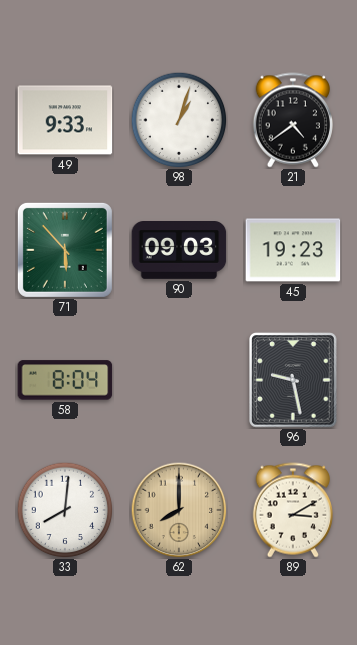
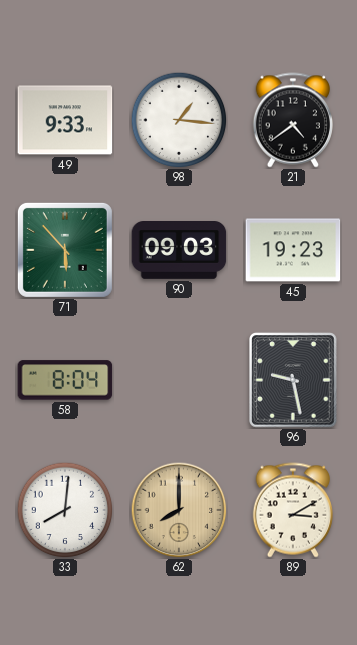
98: 1:03 -> 1:16
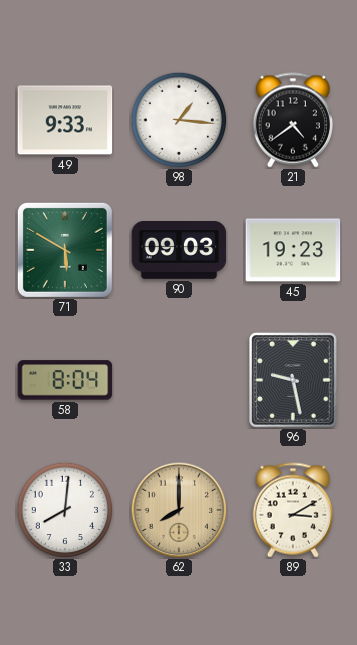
71: 5:53 -> 5:50
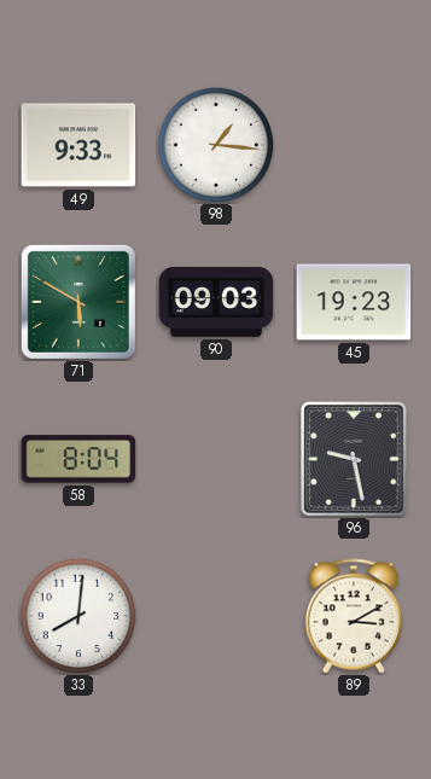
21: 4:39 -> none
62: 8:00 -> none
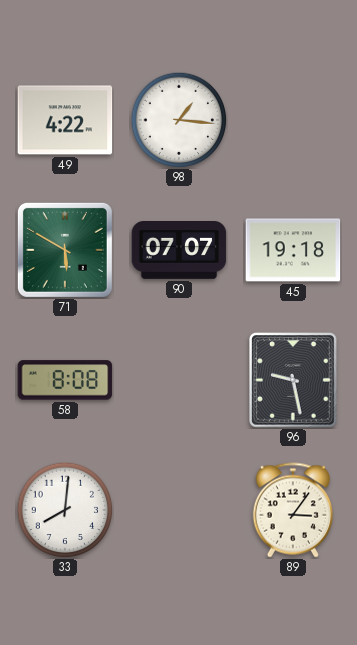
49: 9:33 -> 4:22
90: 09:03 -> 07:07
45: 19:23 -> 19:18
58: 8:04 -> 8:08
89: 3:10 -> 3:06
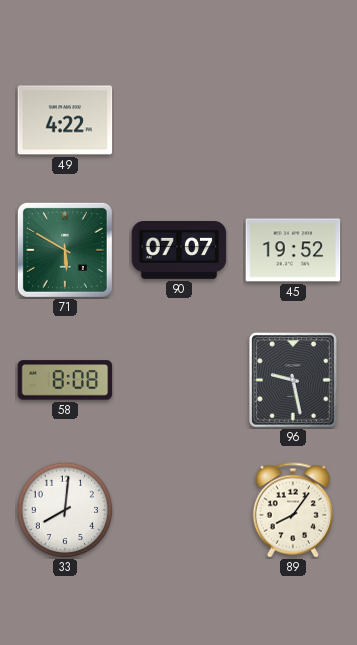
98: 1:16 -> none
45: 19:18 -> 19:52
89: 3:06 -> 8:06
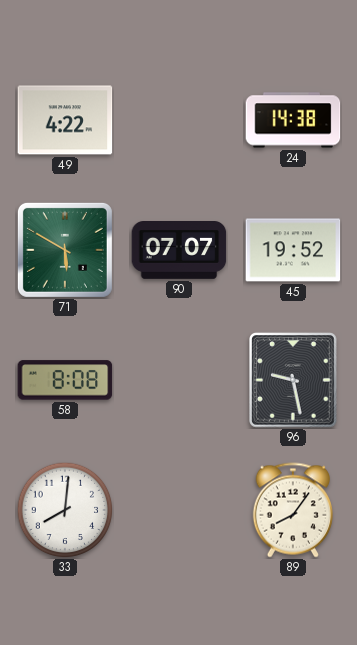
24: none -> 14:38
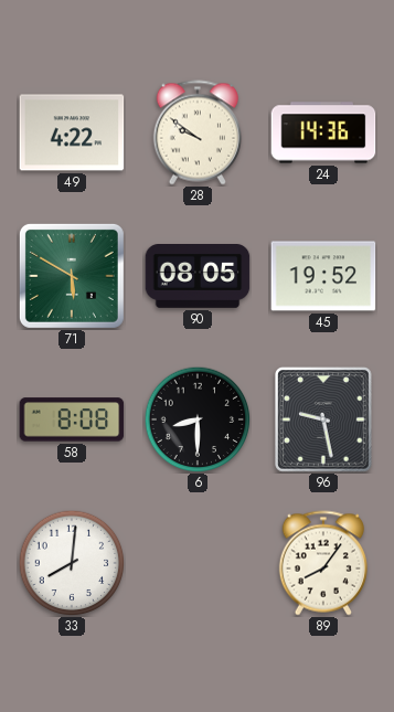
28: none -> 9:51
24: 14:38 -> 14:36
90: 07:07 -> 08:05
6: none -> 8:30
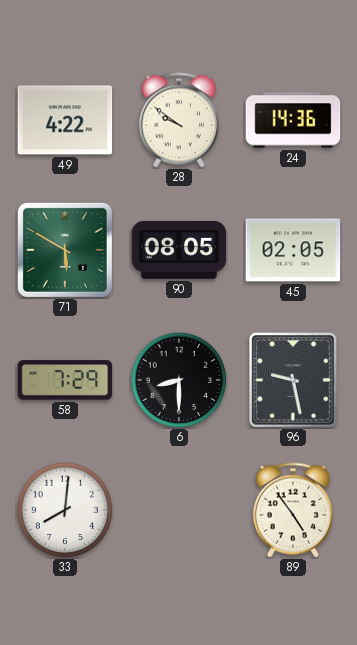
45: 19:52 -> 02:05
58: 8:08 -> 7:29
89: 8:06 -> 4:54
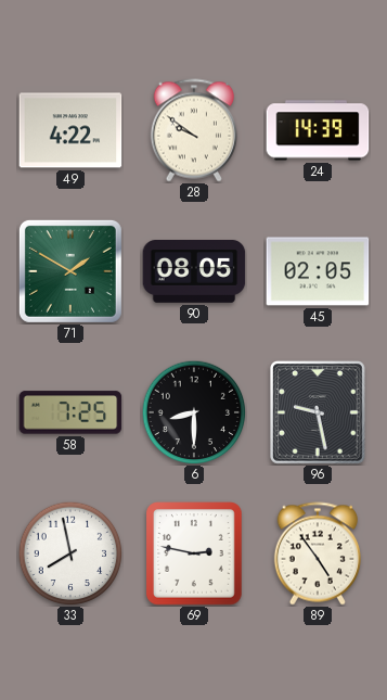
24: 14:36 -> 14:39
71: 5:50 -> 1:50
58: 7:29 -> 7:25
33: 8:01 -> 7:58
69: none -> 2:47
